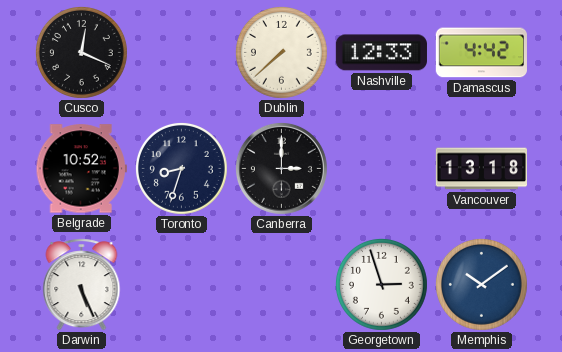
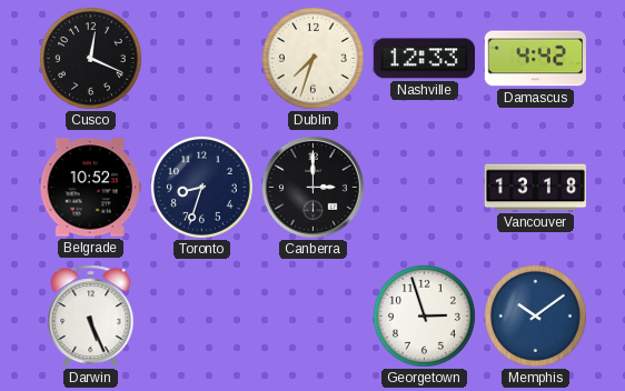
Dublin: 7:38 -> 7:33
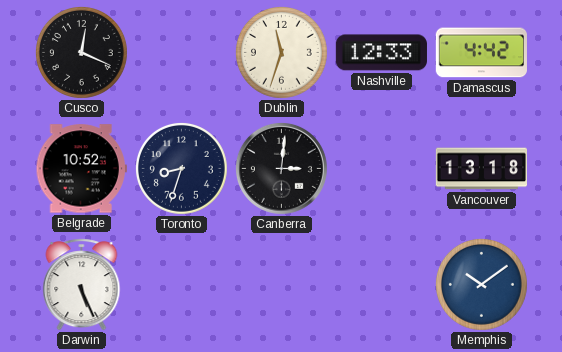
Dublin: 7:33 -> 11:33
Canberra: 3:00 -> 3:01
Georgetown: 2:57 -> none
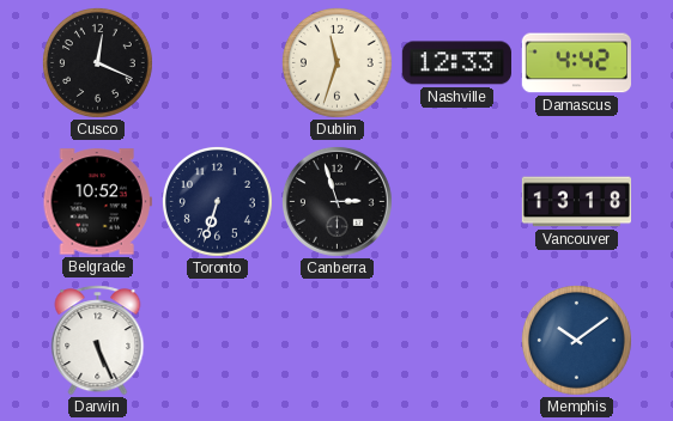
Toronto: 8:33 -> 6:33
Canberra: 3:01 -> 2:57
